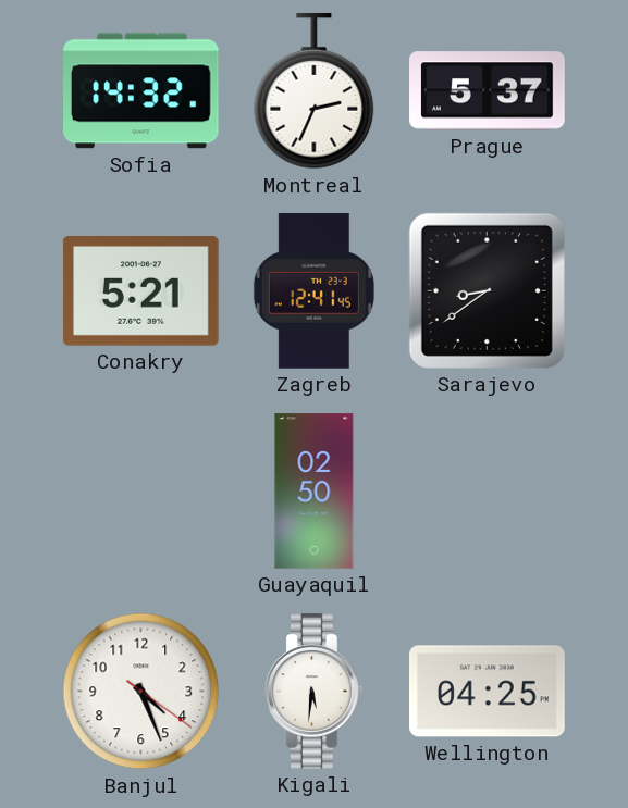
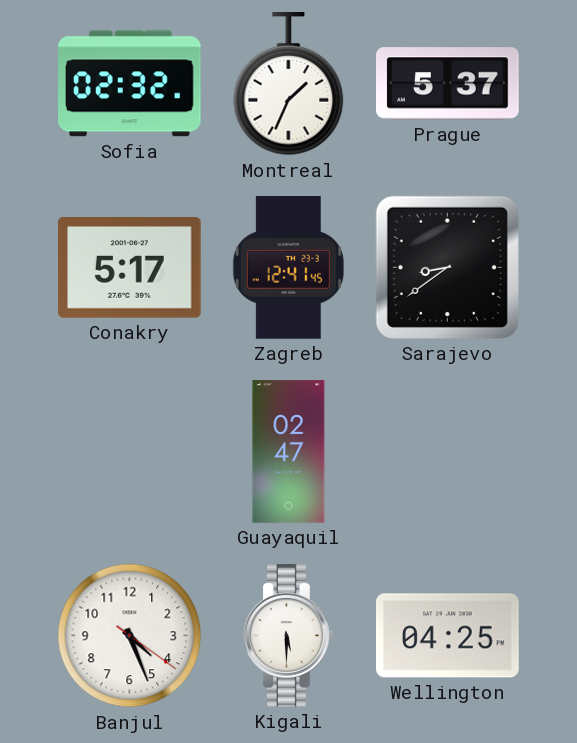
Sofia: 14:32 -> 02:32
Montreal: 2:34 -> 1:34
Conakry: 5:21 -> 5:17
Guayaquil: 02:50 -> 02:47
Kigali: 5:31 -> 5:30
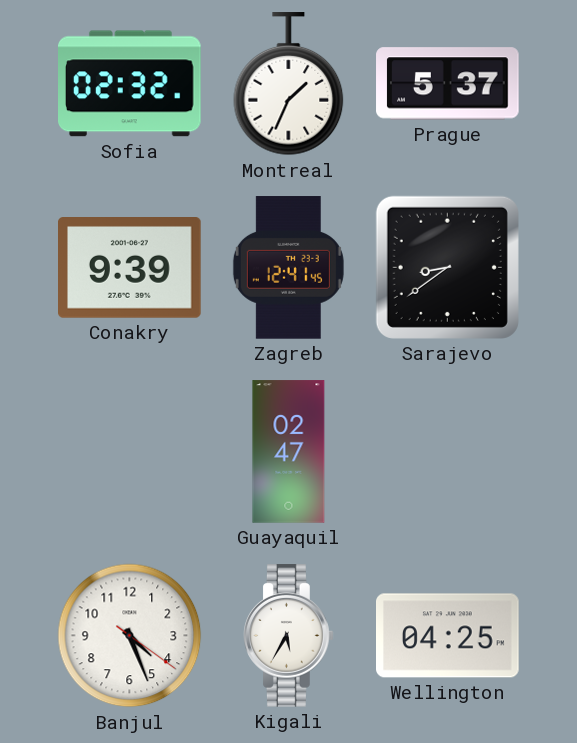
Conakry: 5:17 -> 9:39
Kigali: 5:30 -> 5:35
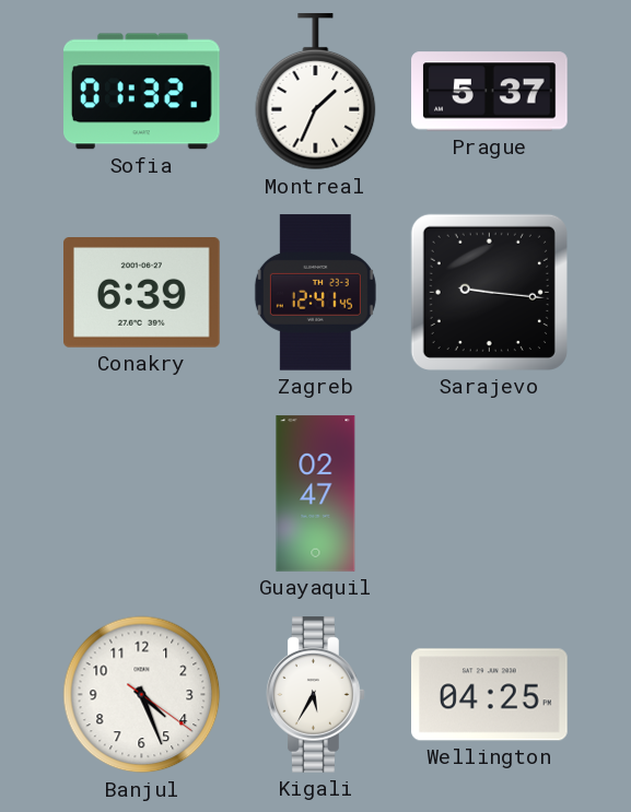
Sofia: 02:32 -> 01:32
Conakry: 9:39 -> 6:39
Sarajevo: 8:39 -> 9:16
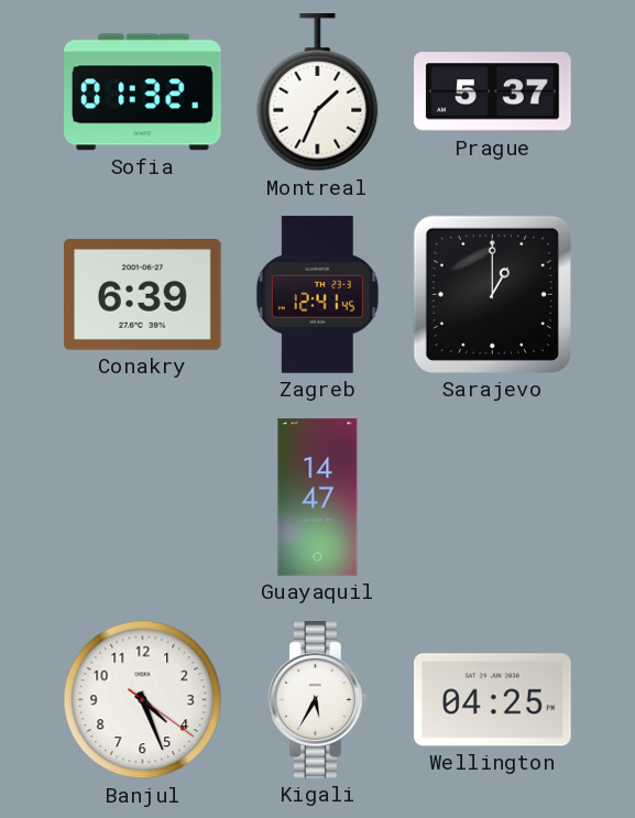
Sarajevo: 9:16 -> 1:00
Guayaquil: 02:47 -> 14:47
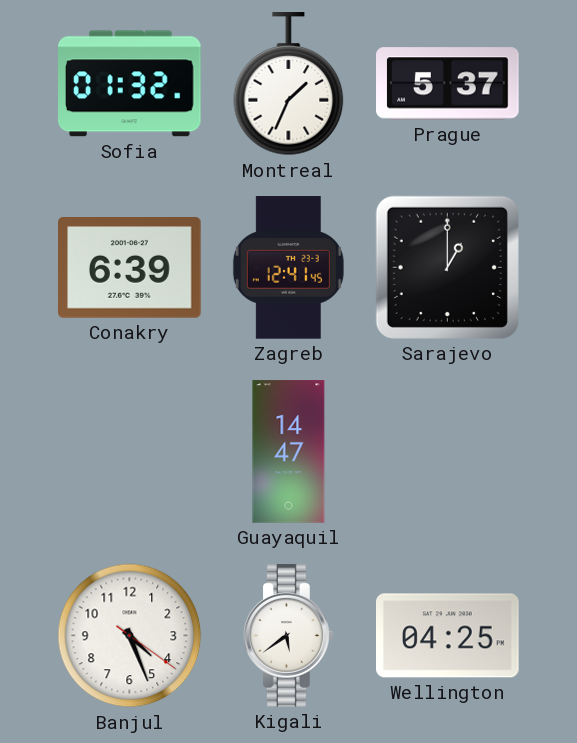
Kigali: 5:35 -> 5:39
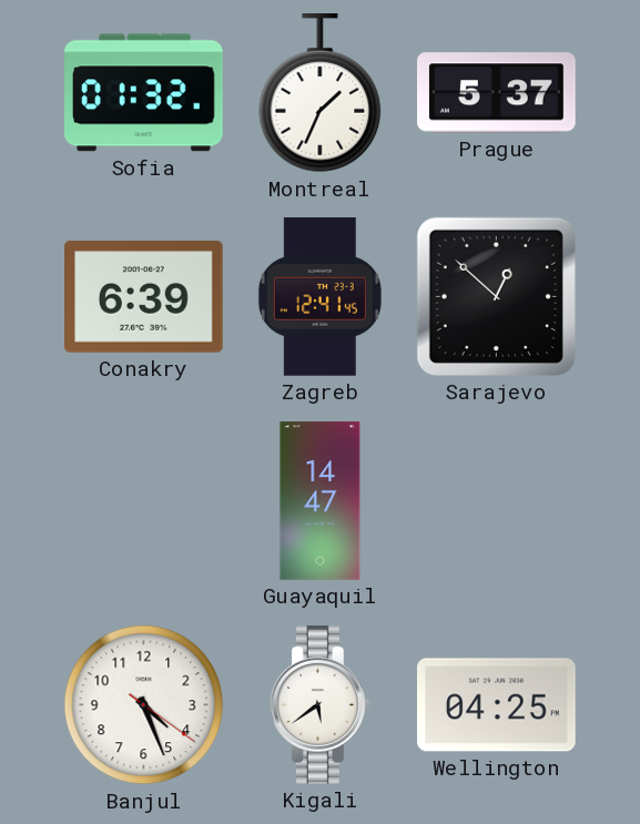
Sarajevo: 1:00 -> 12:52
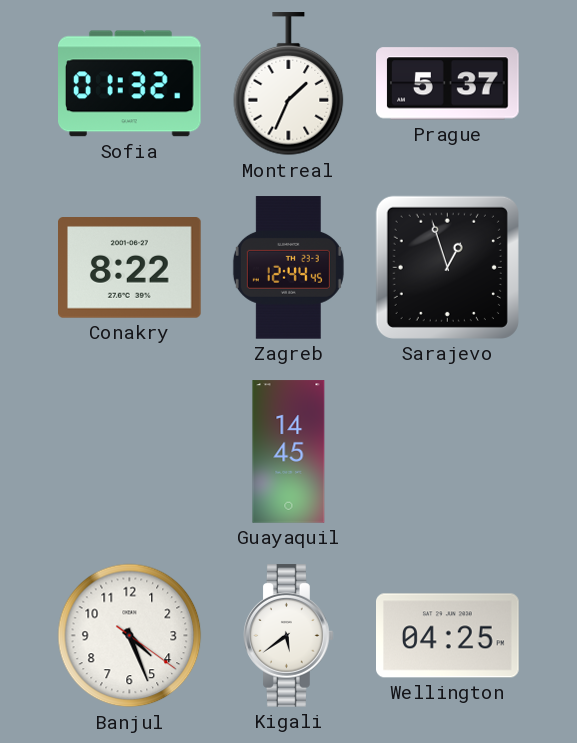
Conakry: 6:39 -> 8:22
Zagreb: 12:41 -> 12:44
Sarajevo: 12:52 -> 12:57
Guayaquil: 14:47 -> 14:45
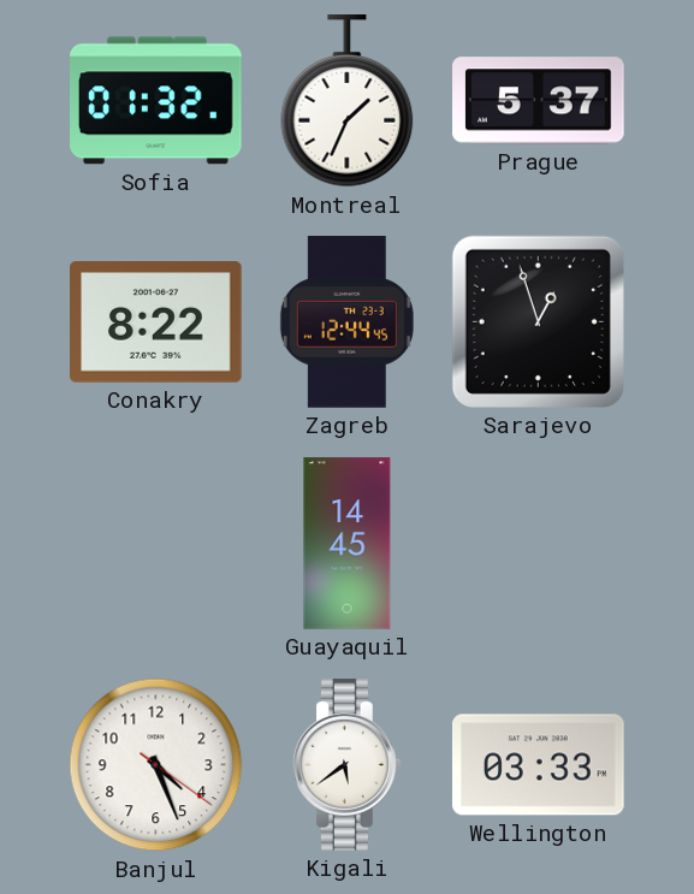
Wellington: 04:25 -> 03:33
